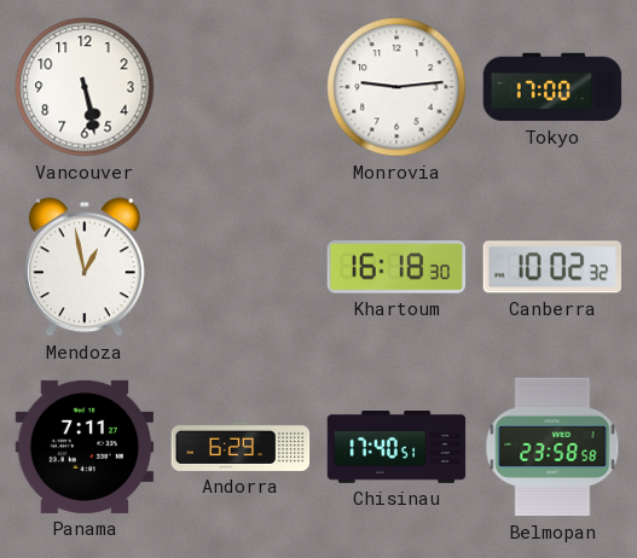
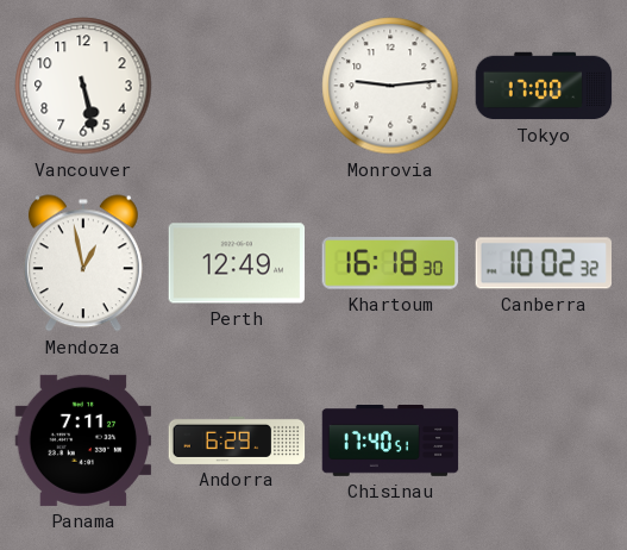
Perth: none -> 12:49
Belmopan: 23:58 -> none
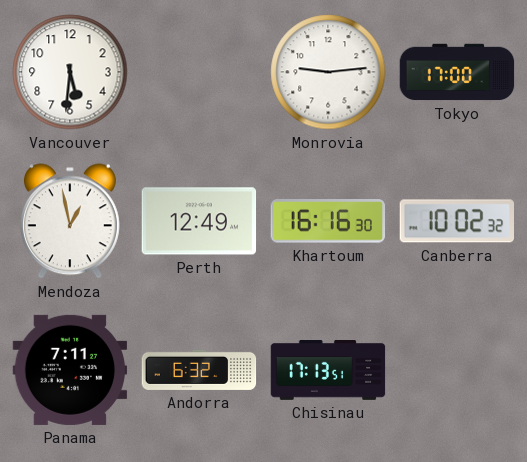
Vancouver: 5:28 -> 5:31
Khartoum: 16:18 -> 16:16
Andorra: 6:29 -> 6:32
Chisinau: 17:40 -> 17:13
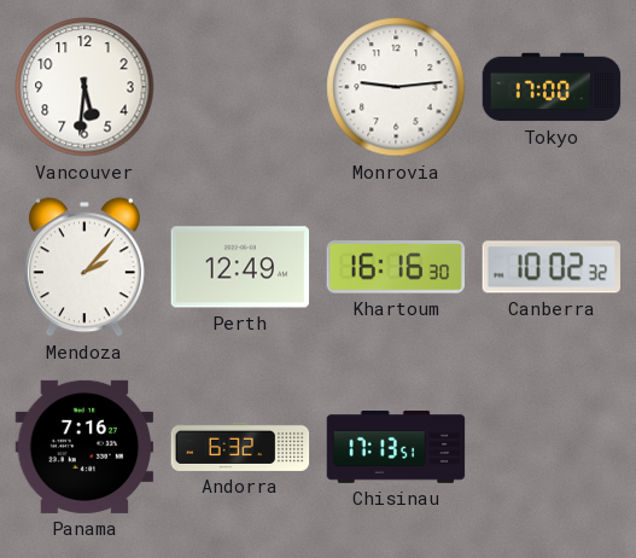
Mendoza: 12:58 -> 2:07
Panama: 7:11 -> 7:16
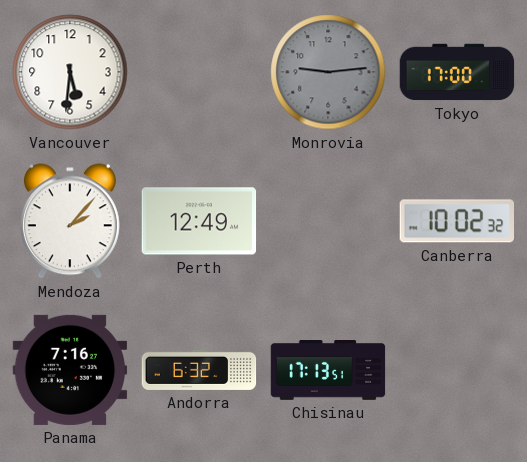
Monrovia dial: white -> grey
Khartoum: 16:16 -> none
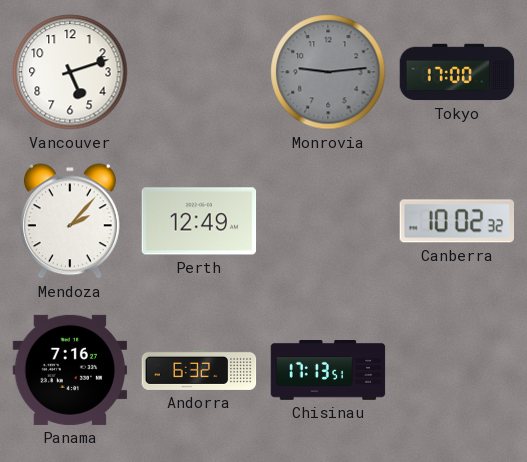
Vancouver: 5:31 -> 5:12
